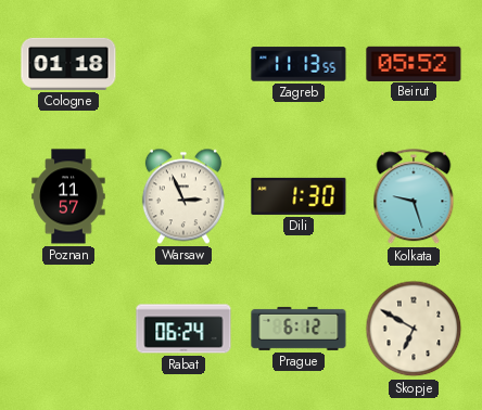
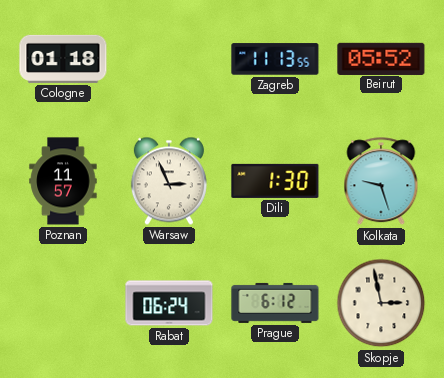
Skopje: 6:50 -> 2:58
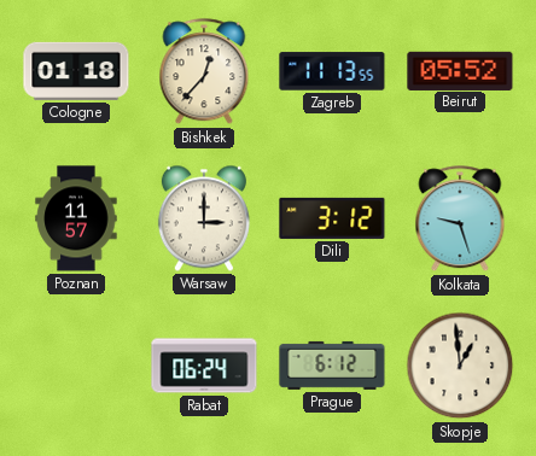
Bishkek: none -> 12:37
Warsaw: 2:56 -> 3:00
Dili: 1:30 -> 3:12
Skopje: 2:58 -> 12:59
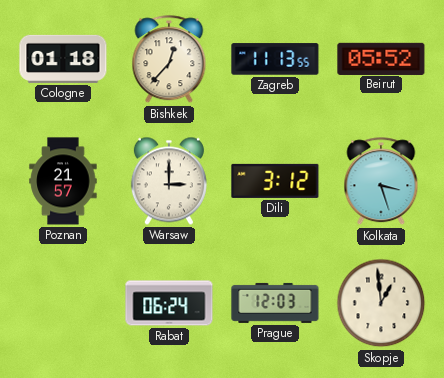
Poznan: 11:57 -> 21:57
Kolkata: 9:27 -> 3:27
Prague: 6:12 -> 12:03
